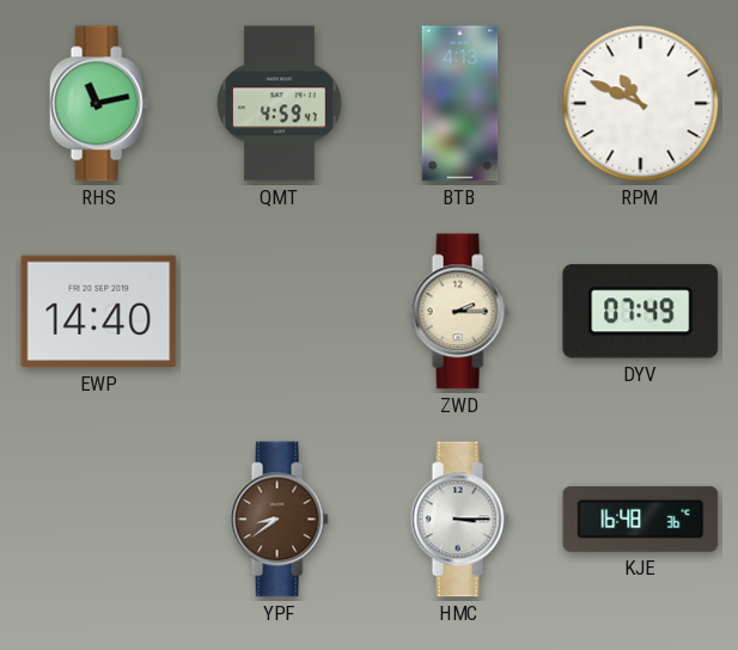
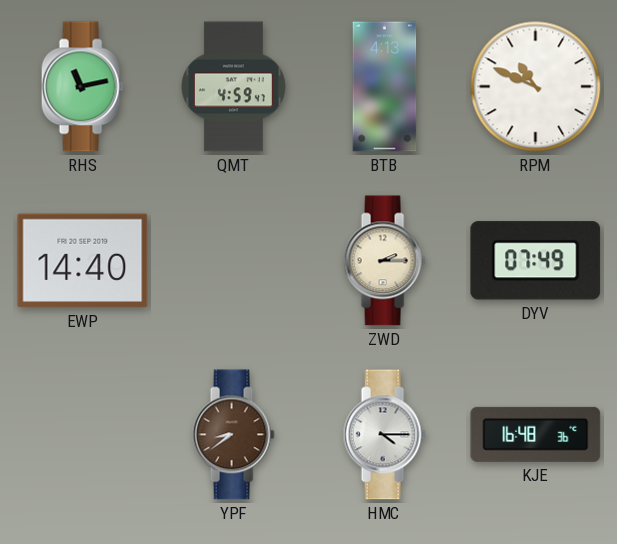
HMC: 3:15 -> 4:15
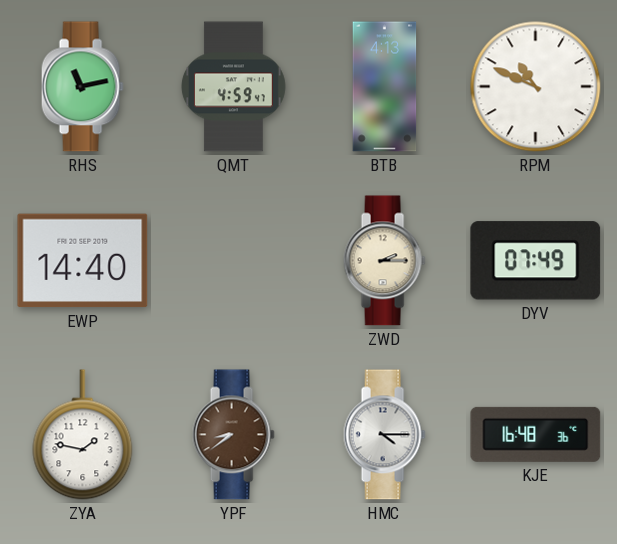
ZYA: none -> 1:47
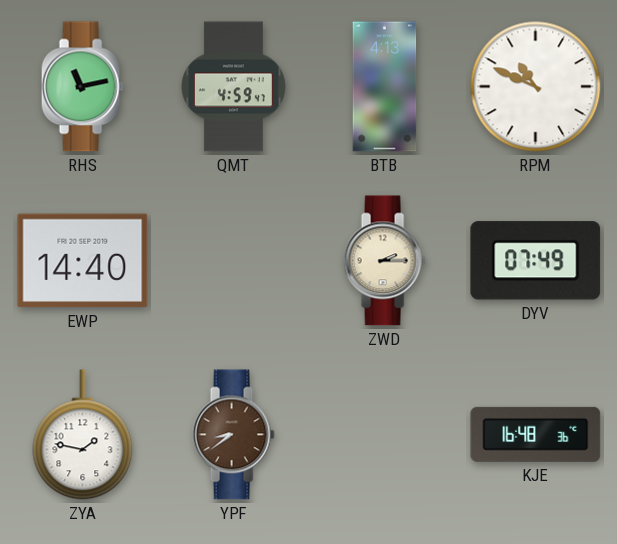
HMC: 4:15 -> none
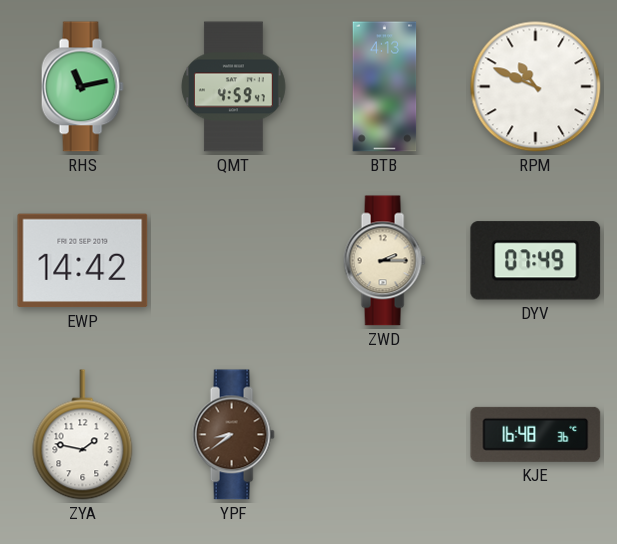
EWP: 14:40 -> 14:42
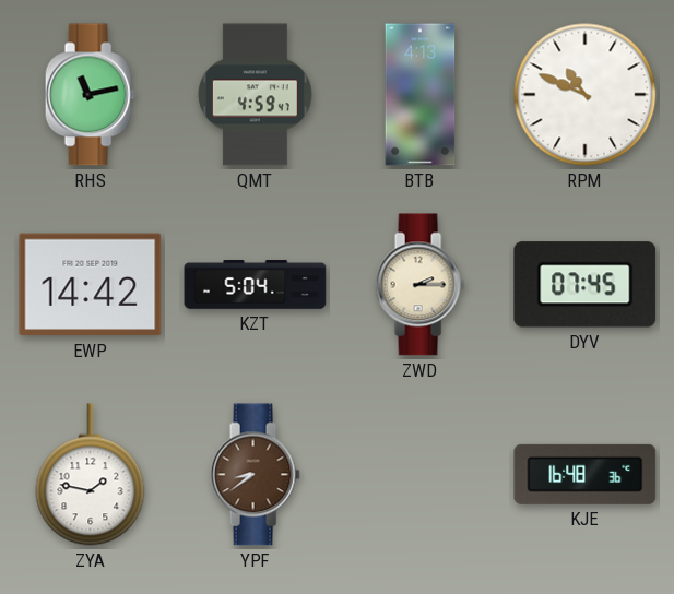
KZT: none -> 5:04
DYV: 07:49 -> 07:45
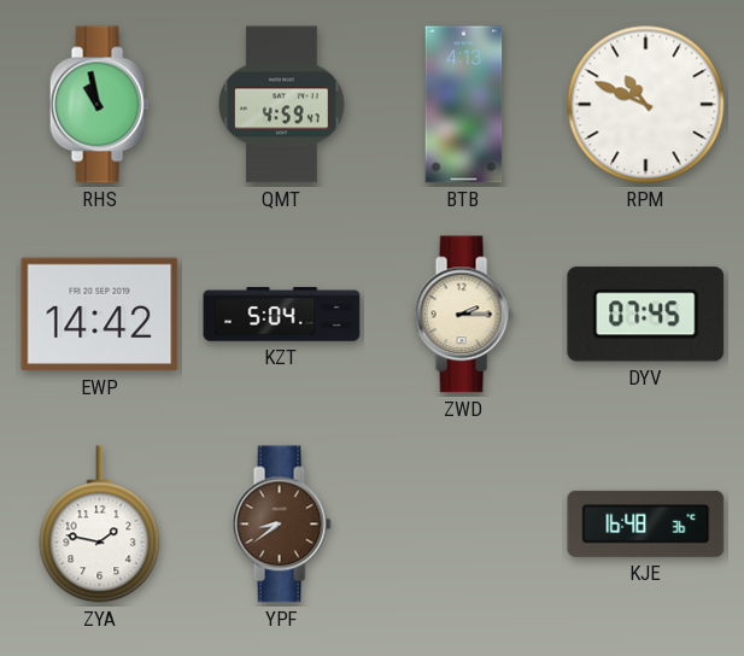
RHS: 11:13 -> 10:58
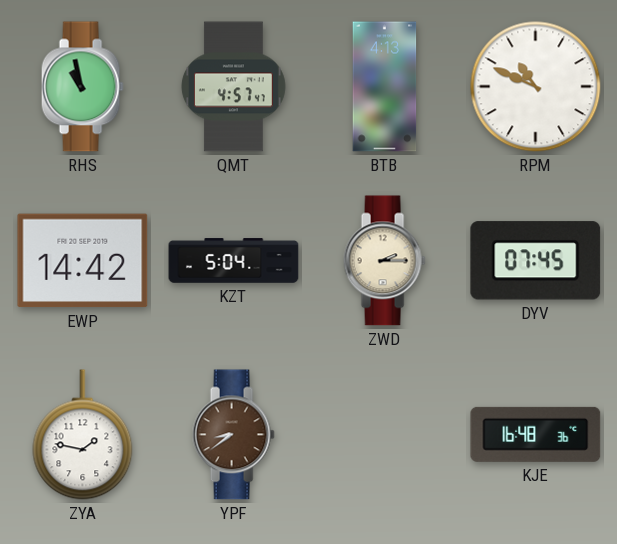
QMT: 4:59 -> 4:57
